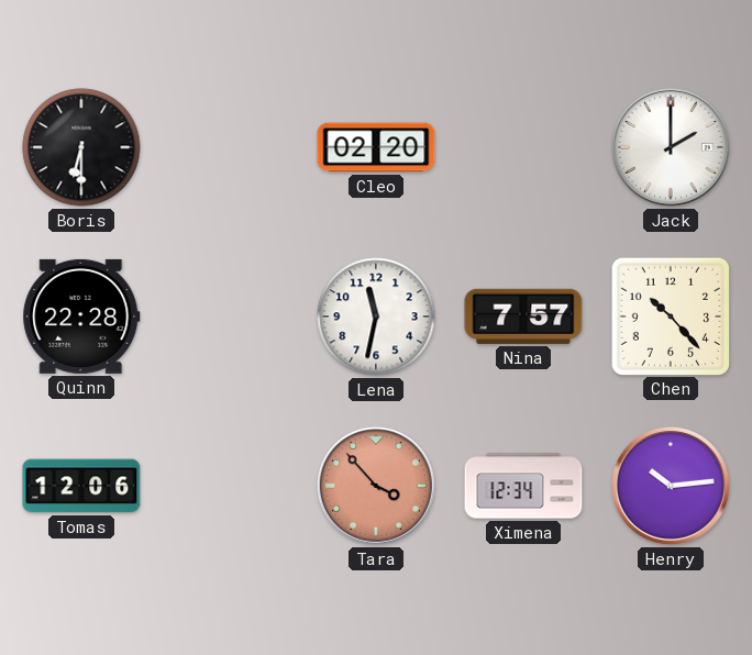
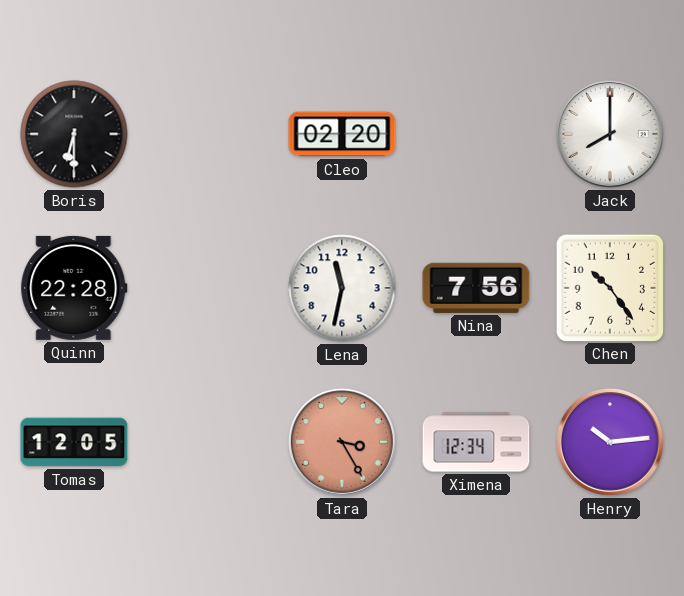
Jack: 2:00 -> 8:00
Nina: 7:57 -> 7:56
Chen: 10:23 -> 10:24
Tomas: 12:06 -> 12:05
Tara: 3:53 -> 3:25
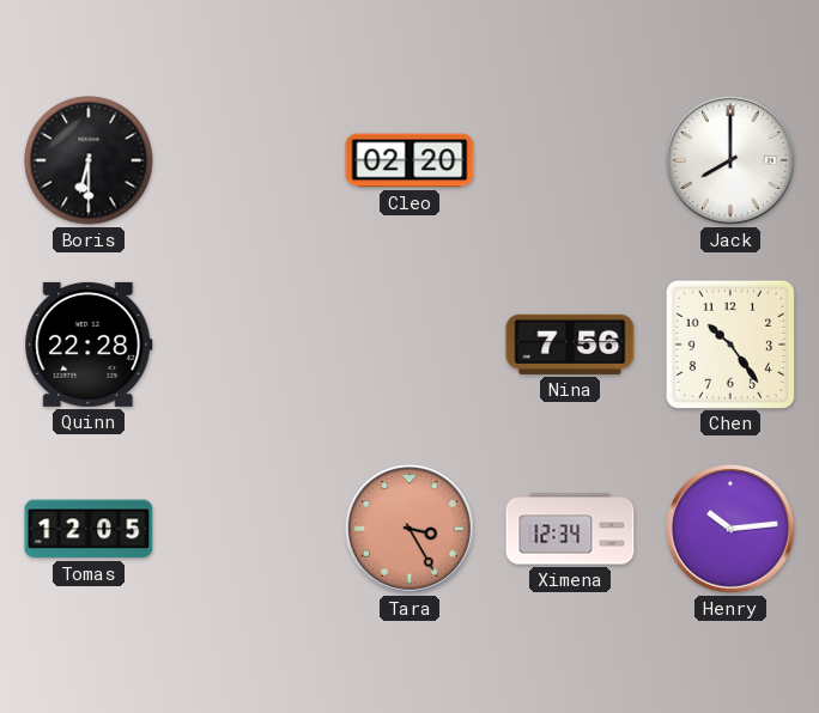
Lena: 11:32 -> none
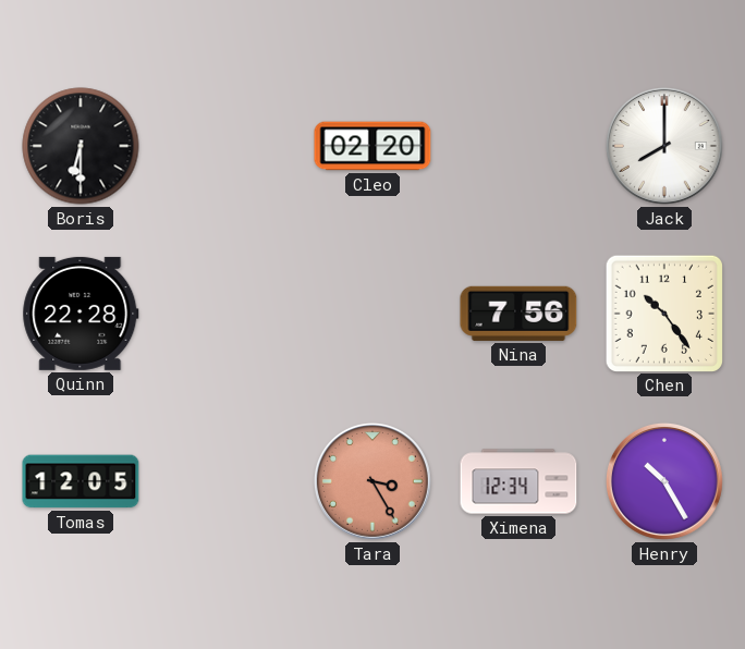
Henry: 10:14 -> 10:25
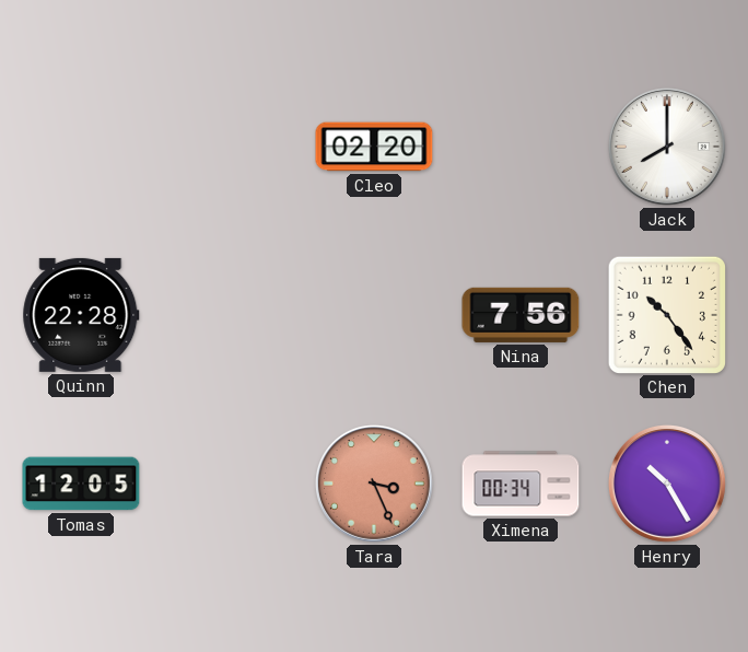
Boris: 6:30 -> none
Tara: 3:25 -> 3:26
Ximena: 12:34 -> 00:34
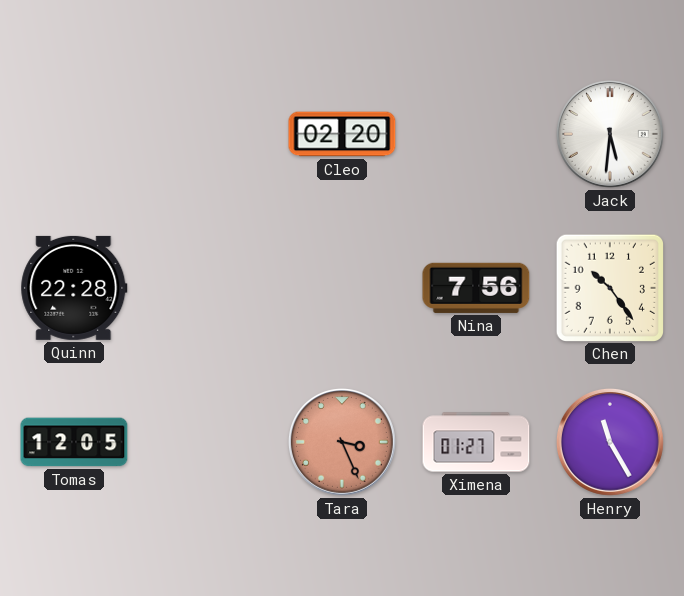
Jack: 8:00 -> 5:31
Ximena: 00:34 -> 01:27
Henry: 10:25 -> 11:25
